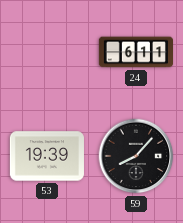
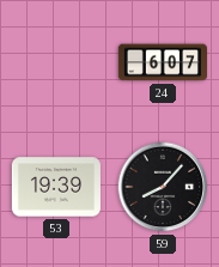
24: 6:11 -> 6:07
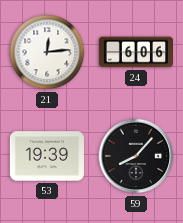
21: none -> 12:14
24: 6:07 -> 6:06
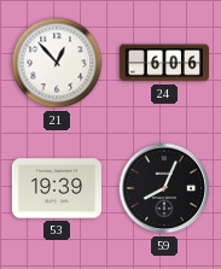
21: 12:14 -> 12:53
59: 8:07 -> 8:04
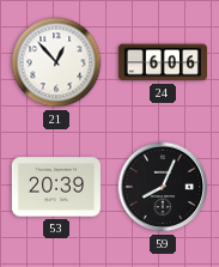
53: 19:39 -> 20:39
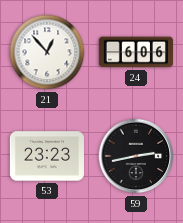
53: 20:39 -> 23:23
59: 8:04 -> 2:43
